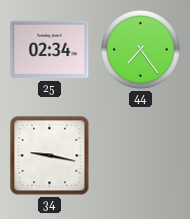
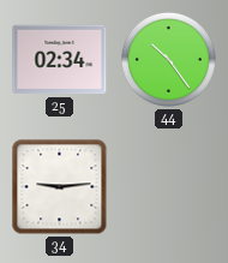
44: 7:24 -> 10:24
34: 9:17 -> 9:14
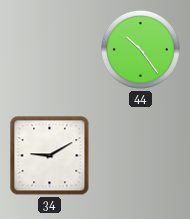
25: 02:34 -> none
34: 9:14 -> 9:10
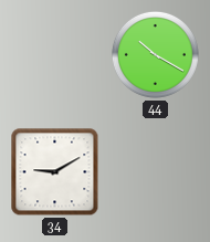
44: 10:24 -> 10:20
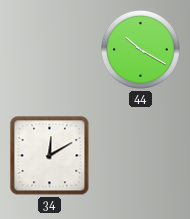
34: 9:10 -> 12:10
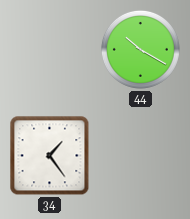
34: 12:10 -> 1:24
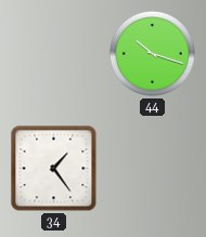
44: 10:20 -> 10:18
